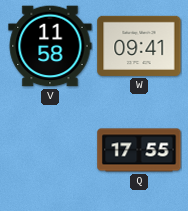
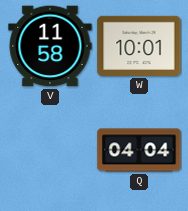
W: 09:41 -> 10:01
Q: 17:55 -> 04:04
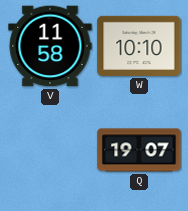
W: 10:01 -> 10:10
Q: 04:04 -> 19:07
